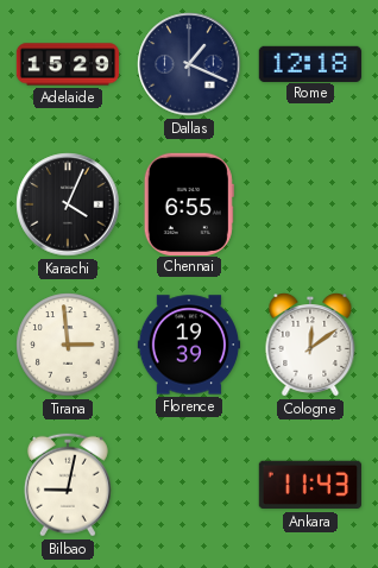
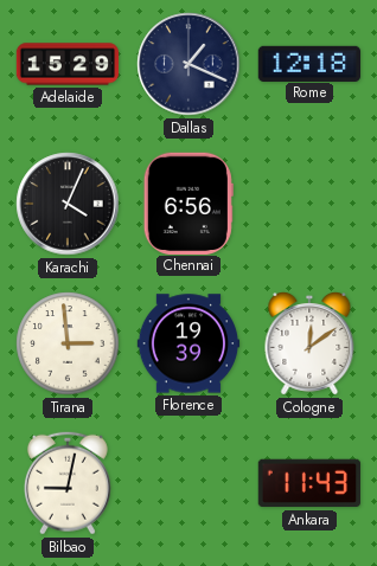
Chennai: 6:55 -> 6:56
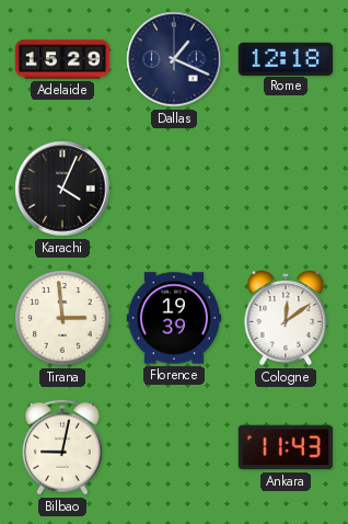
Chennai: 6:56 -> none
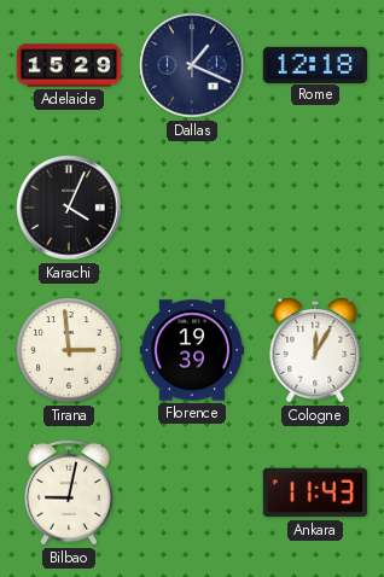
Cologne: 12:09 -> 12:05
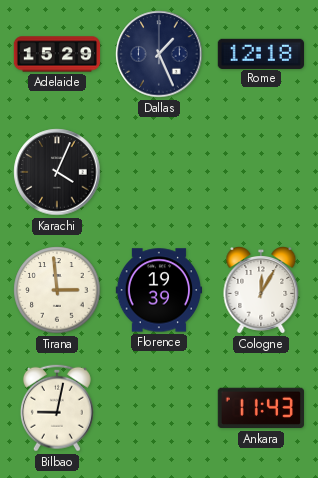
Dallas: 1:19 -> 1:26
